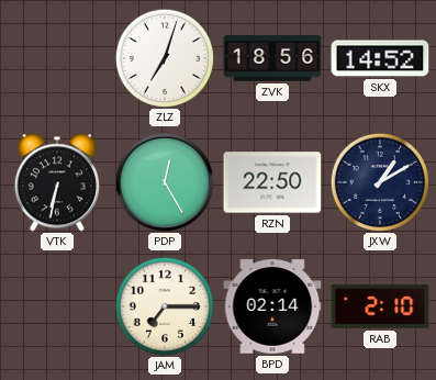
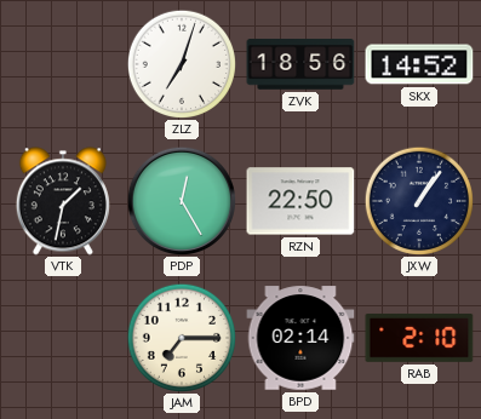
VTK: 6:32 -> 1:32
JXW: 1:10 -> 1:06
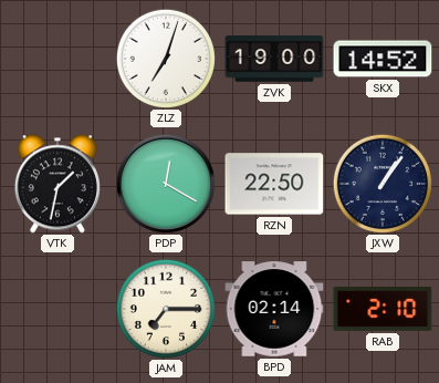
ZVK: 18:56 -> 19:00
PDP: 12:25 -> 12:20
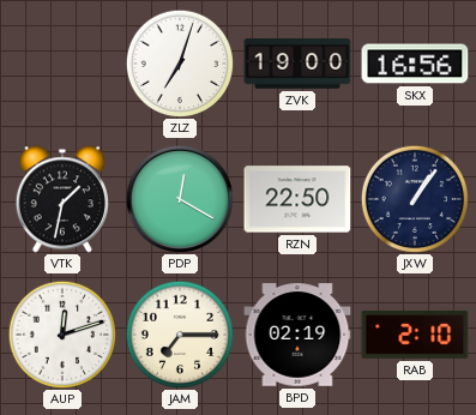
SKX: 14:52 -> 16:56
AUP: none -> 12:12
BPD: 02:14 -> 02:19
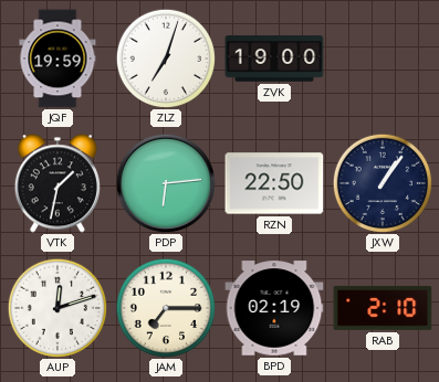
JQF: none -> 19:59
SKX: 16:56 -> none
PDP: 12:20 -> 6:14
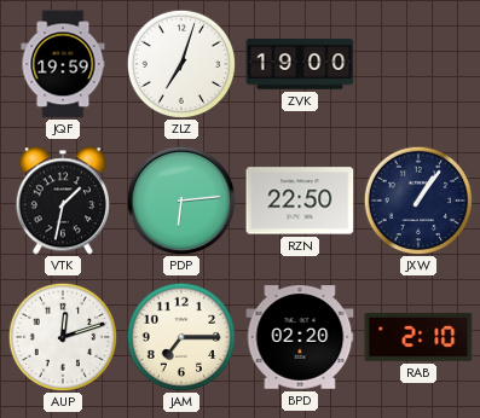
BPD: 02:19 -> 02:20
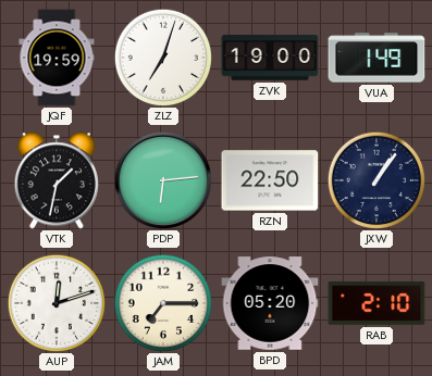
VUA: none -> 1:49
BPD: 02:20 -> 05:20
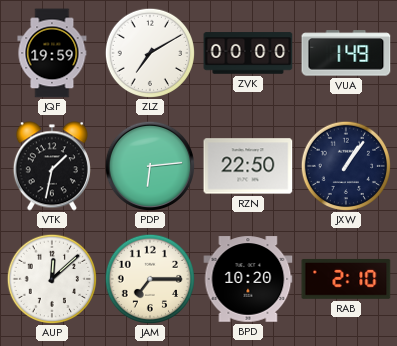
ZLZ: 7:03 -> 7:10
ZVK: 19:00 -> 00:00
AUP: 12:12 -> 12:08
BPD: 05:20 -> 10:20
